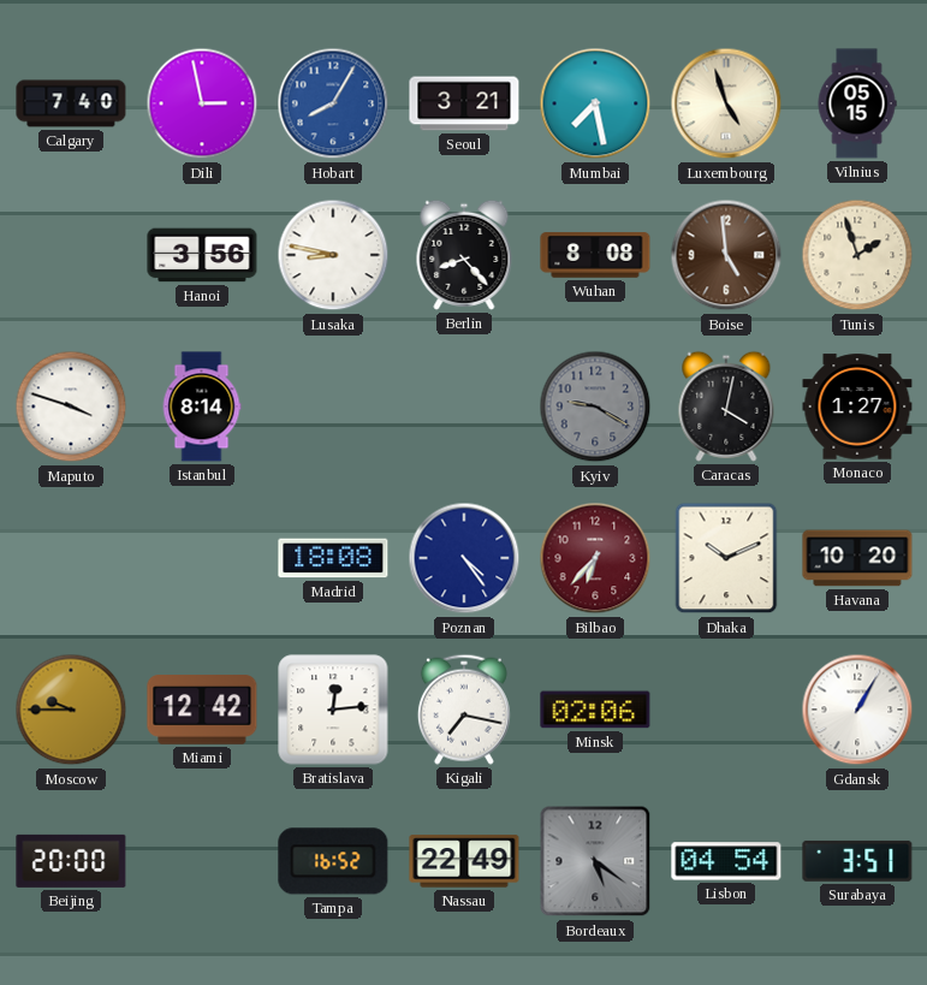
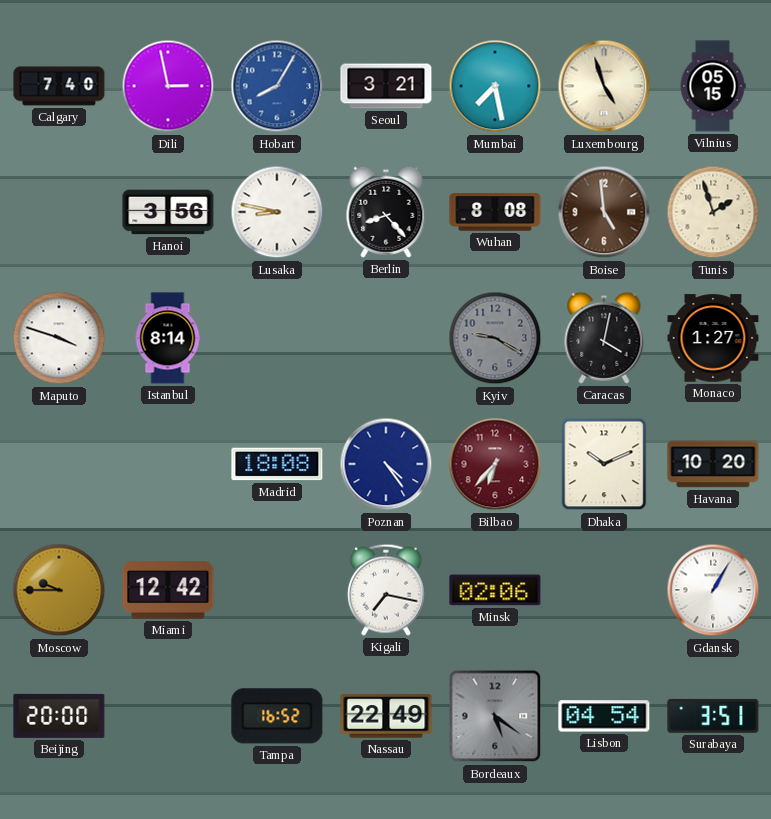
Bratislava: 12:14 -> none
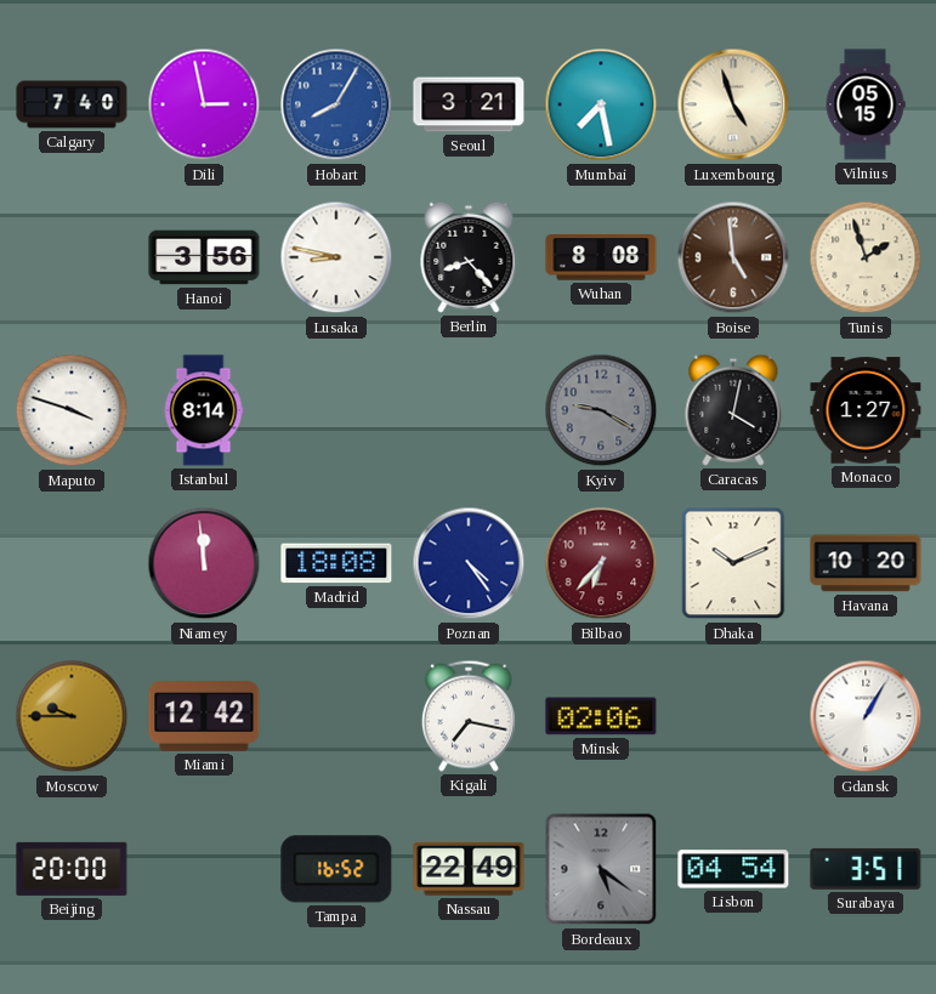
Niamey: none -> 11:59
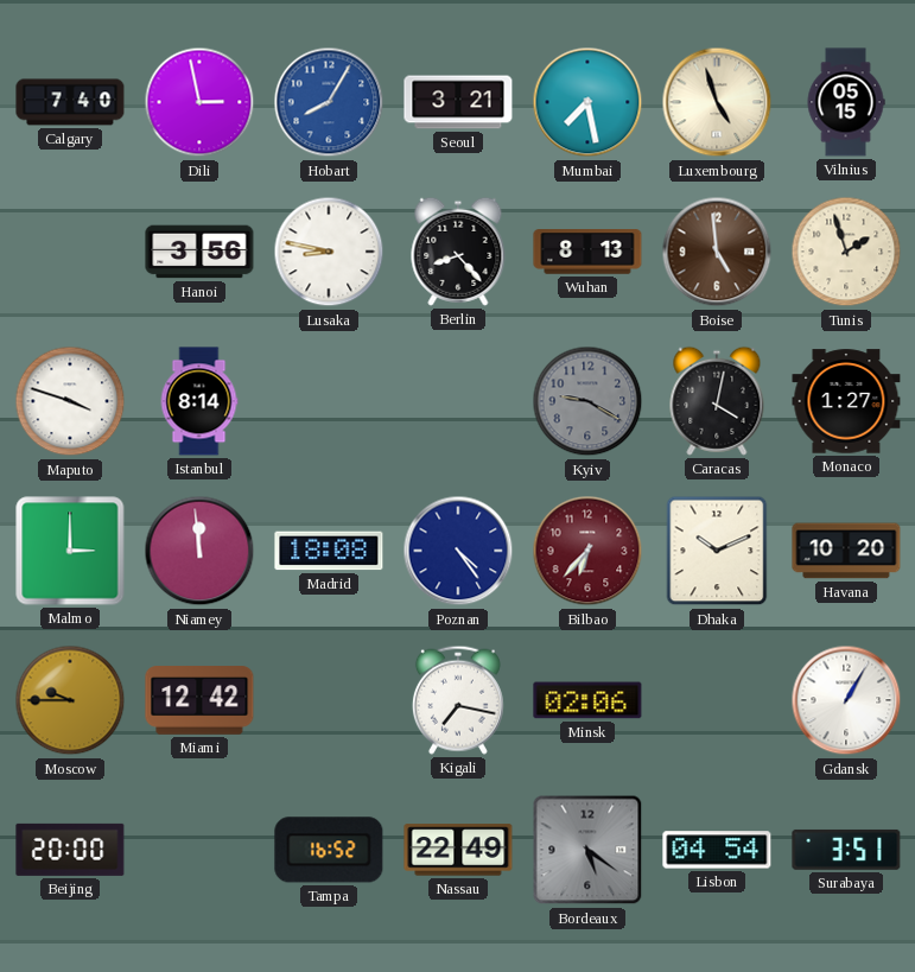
Wuhan: 8:08 -> 8:13
Malmo: none -> 3:00
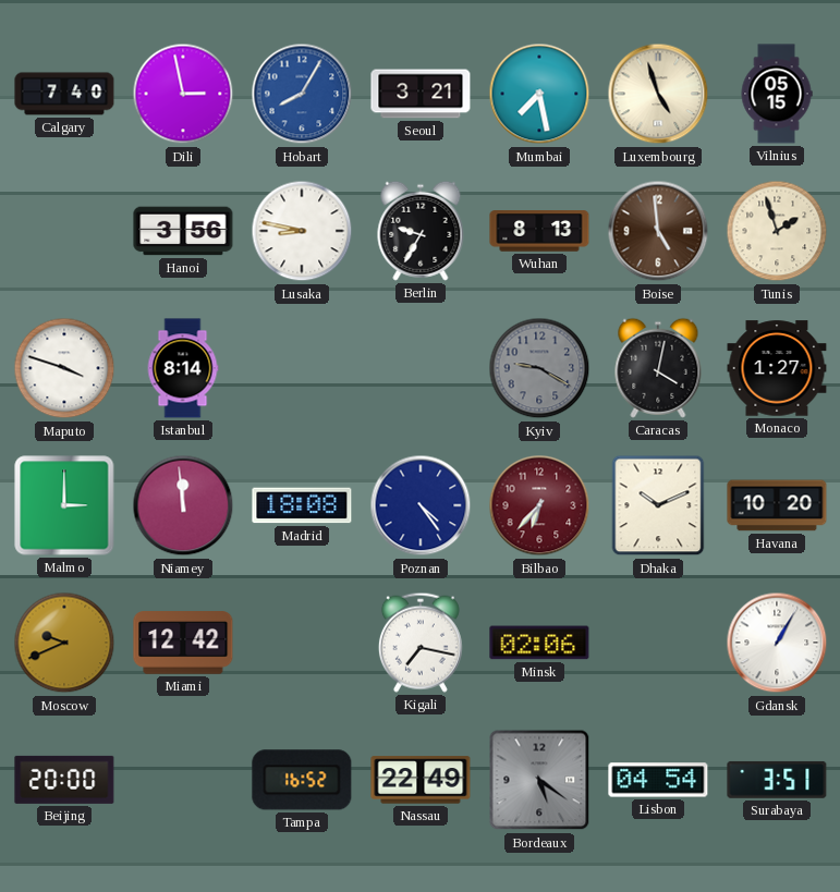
Berlin: 8:23 -> 9:35
Moscow: 9:45 -> 9:41
